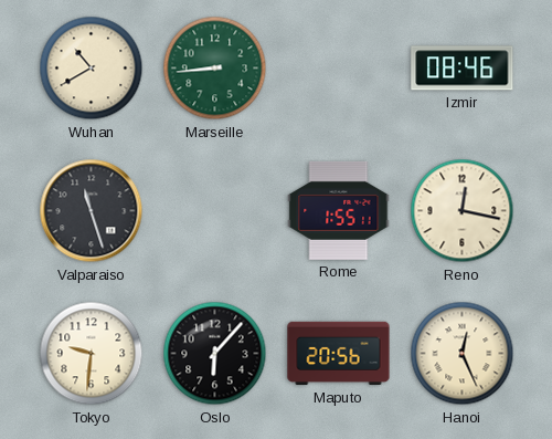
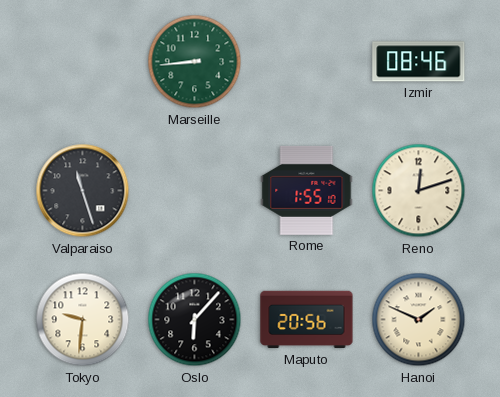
Wuhan: 10:40 -> none
Rome: 1:55:11 -> 1:55:10
Reno: 12:17 -> 12:12
Hanoi: 12:26 -> 1:49
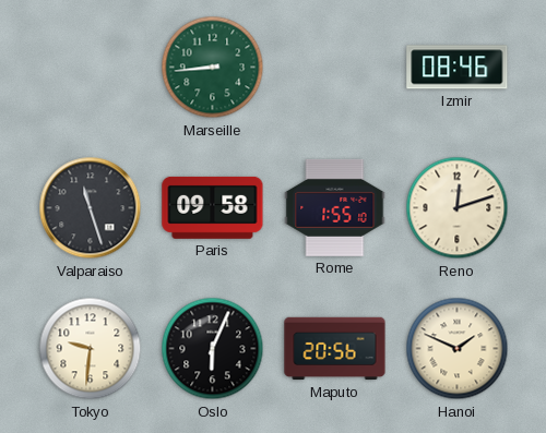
Paris: none -> 09:58
Oslo: 6:07 -> 6:04
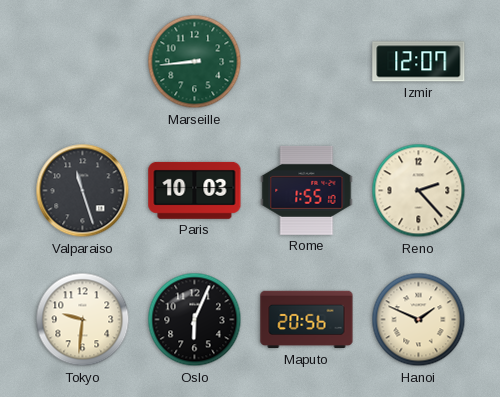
Izmir: 08:46 -> 12:07
Paris: 09:58 -> 10:03
Reno: 12:12 -> 2:23
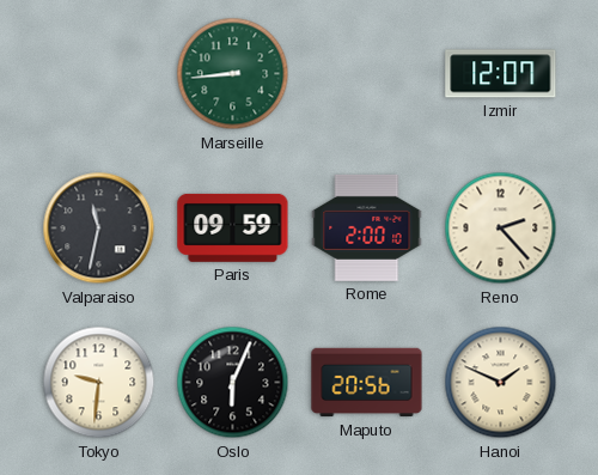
Valparaiso: 11:27 -> 11:32
Paris: 10:03 -> 09:59
Rome: 1:55 -> 2:00
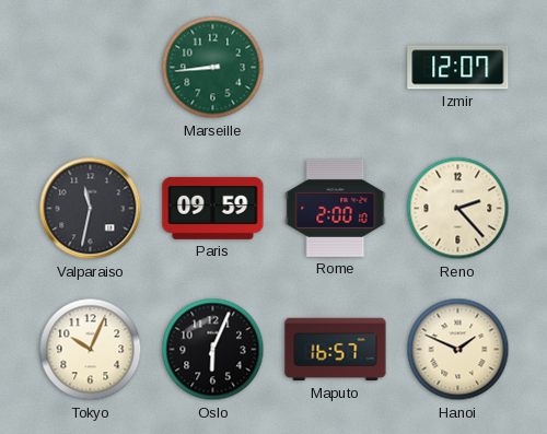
Tokyo: 9:31 -> 10:04
Maputo: 20:56 -> 16:57
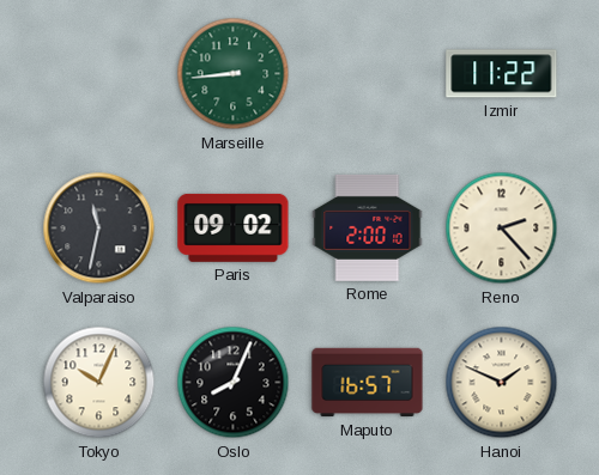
Izmir: 12:07 -> 11:22
Paris: 09:59 -> 09:02
Oslo: 6:04 -> 8:04
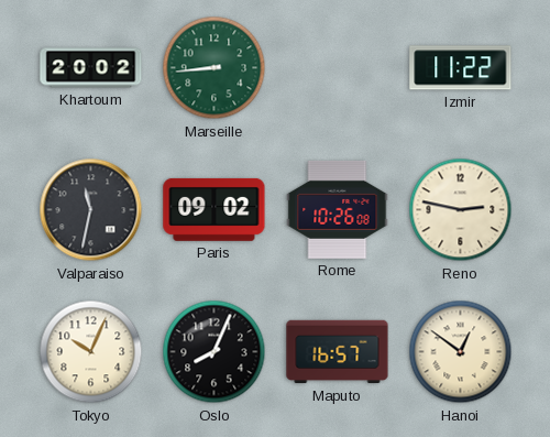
Khartoum: none -> 20:02
Rome: 2:00 -> 10:26
Reno: 2:23 -> 2:47
Hanoi: 1:49 -> 12:51
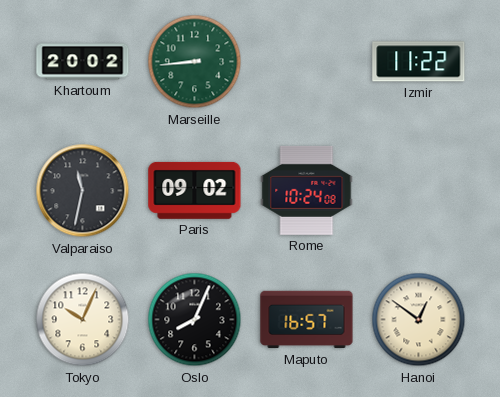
Rome: 10:26 -> 10:24
Reno: 2:47 -> none
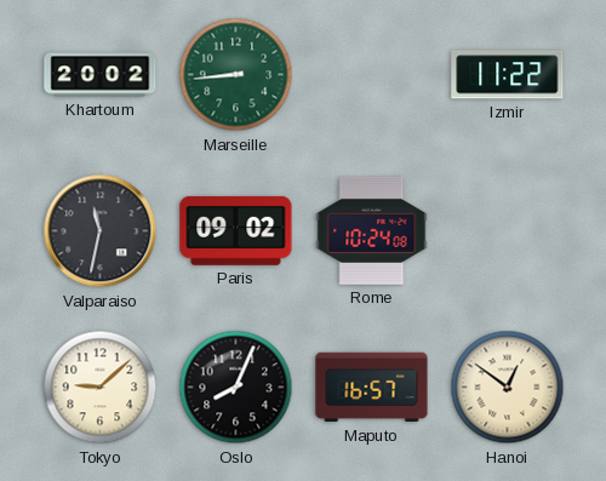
Tokyo: 10:04 -> 9:08
